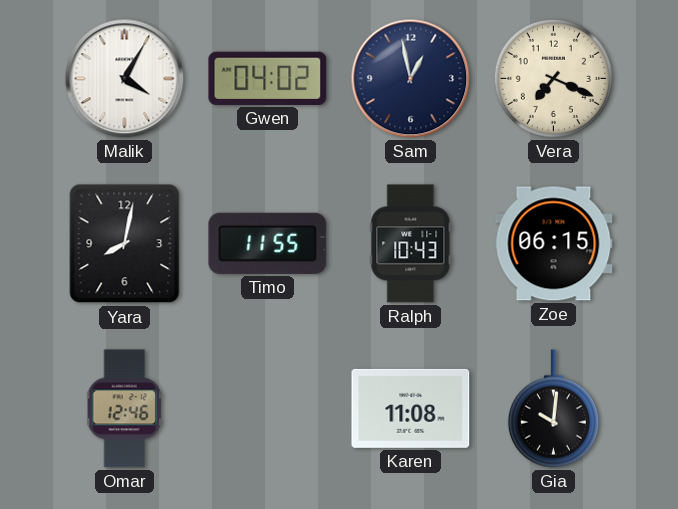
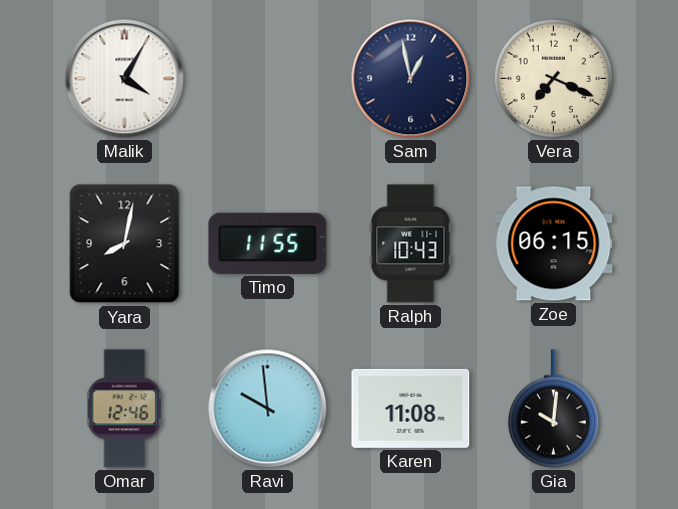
Gwen: 04:02 -> none
Ravi: none -> 9:59
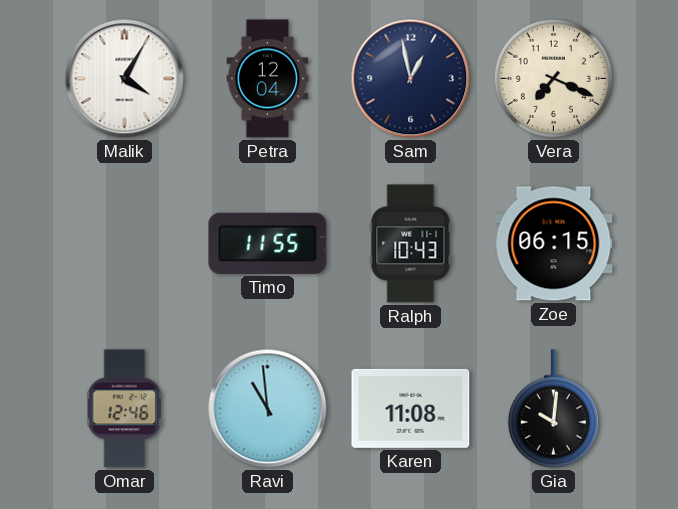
Petra: none -> 12:04
Yara: 8:02 -> none
Ravi: 9:59 -> 10:59
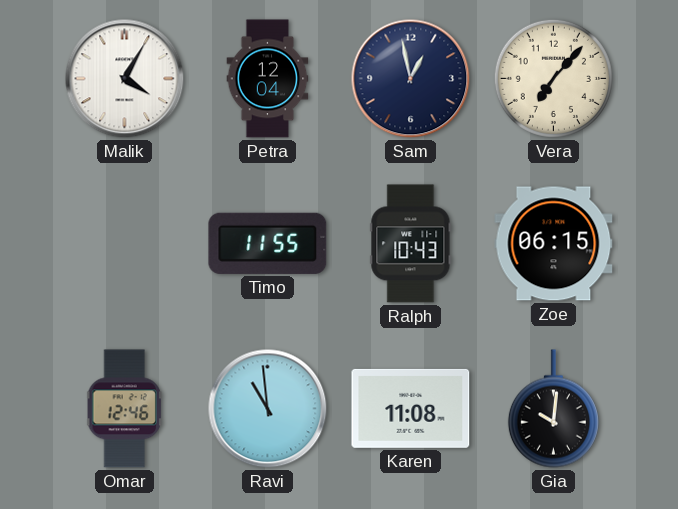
Vera: 7:19 -> 7:07
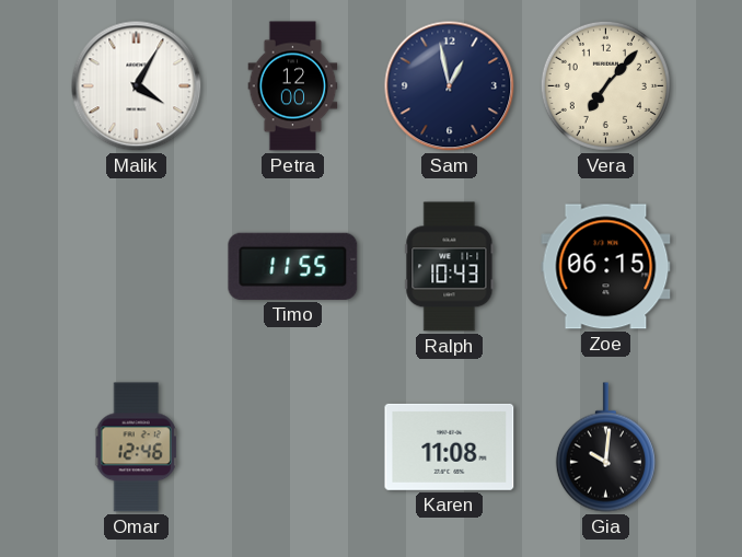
Petra: 12:04 -> 12:00
Ravi: 10:59 -> none
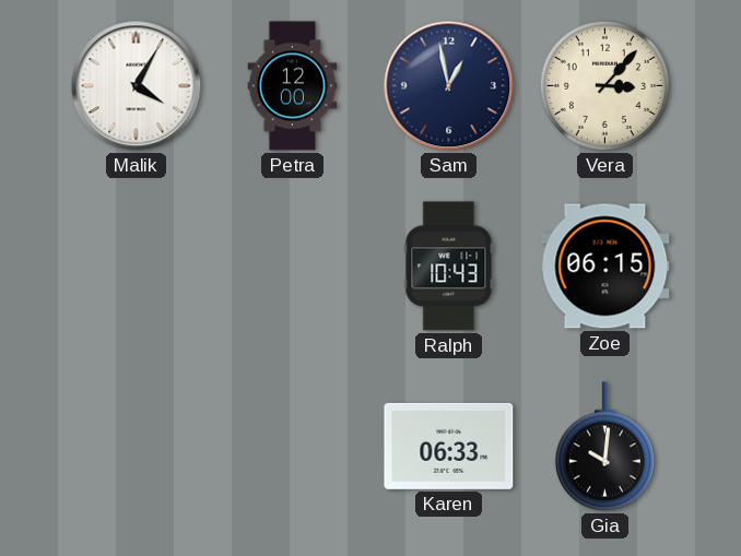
Vera: 7:07 -> 3:07
Timo: 11:55 -> none
Omar: 12:46 -> none
Karen: 11:08 -> 06:33
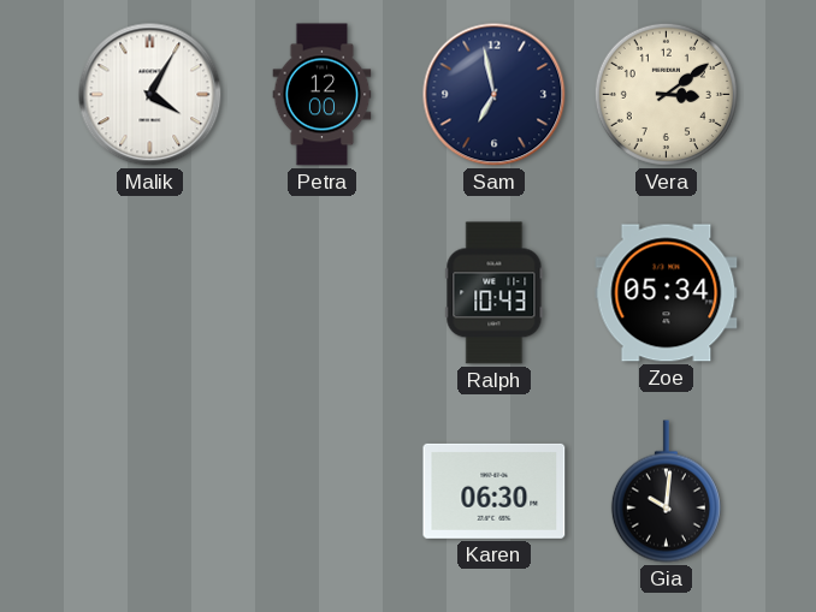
Sam: 12:58 -> 6:58
Vera: 3:07 -> 3:09
Zoe: 06:15 -> 05:34
Karen: 06:33 -> 06:30
